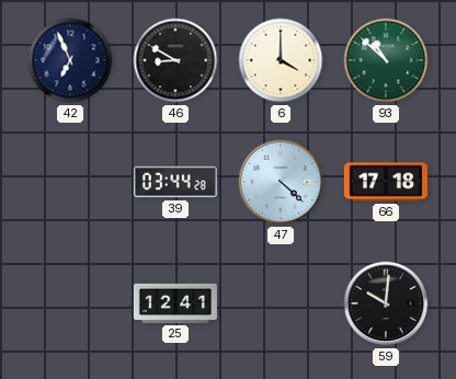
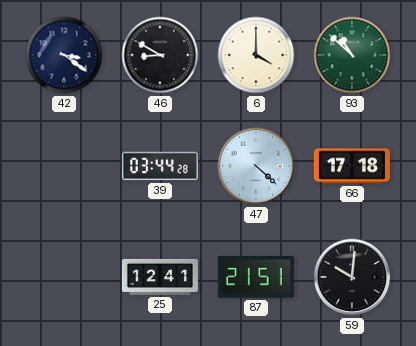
42: 6:56 -> 3:21
87: none -> 21:51
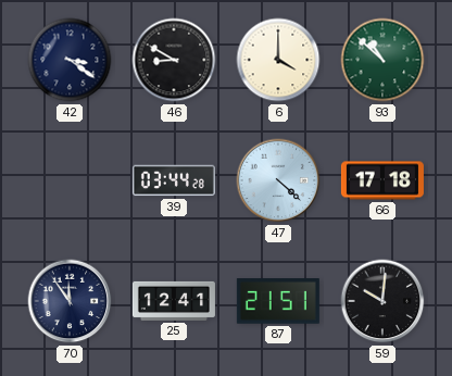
70: none -> 11:54
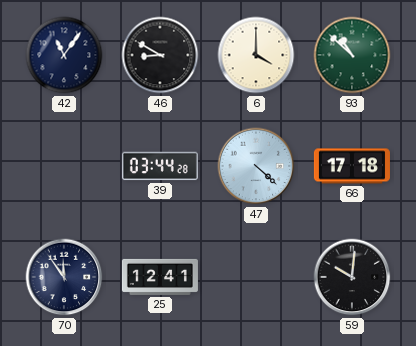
42: 3:21 -> 11:06
87: 21:51 -> none
